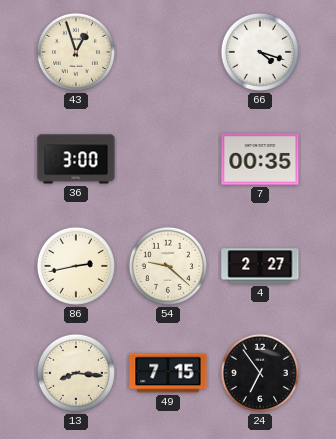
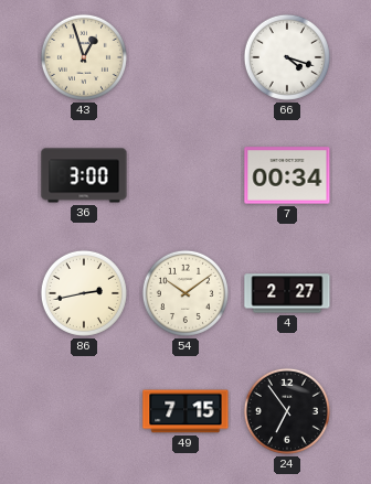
7: 00:35 -> 00:34
54: 9:22 -> 10:09
13: 8:16 -> none
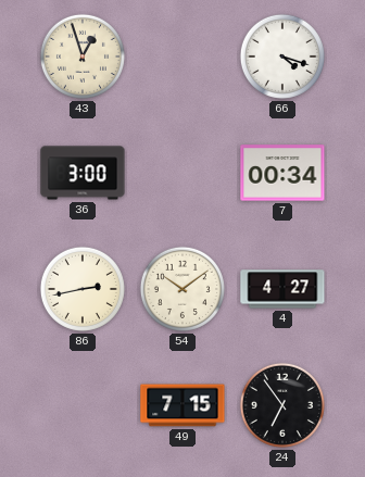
4: 2:27 -> 4:27
